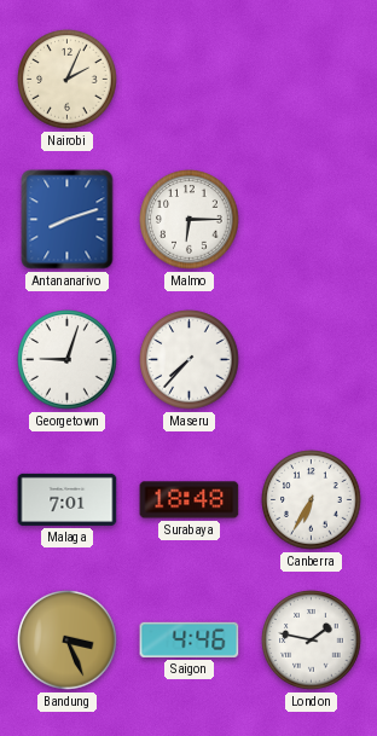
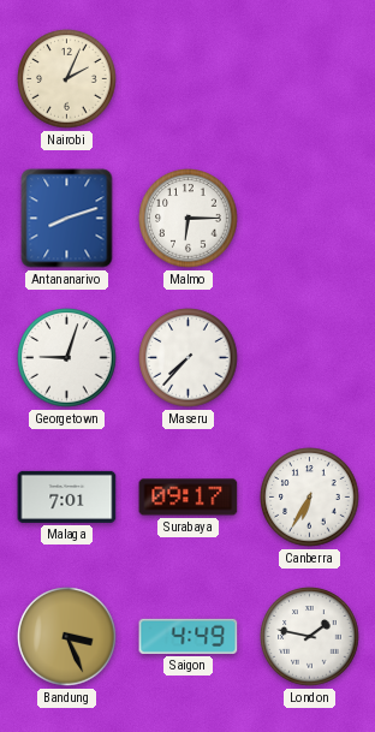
Surabaya: 18:48 -> 09:17
Saigon: 4:46 -> 4:49
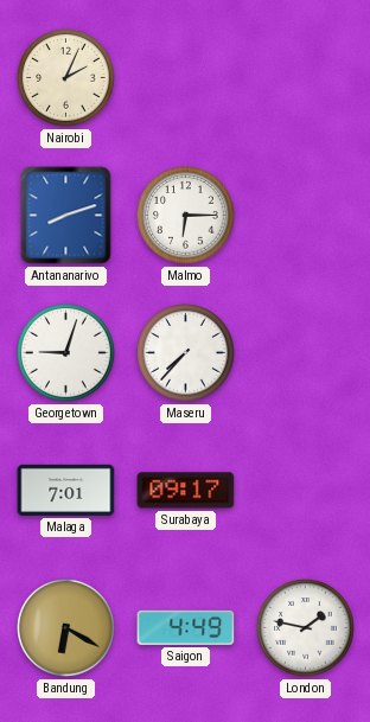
Canberra: 6:35 -> none
Bandung: 3:26 -> 6:20
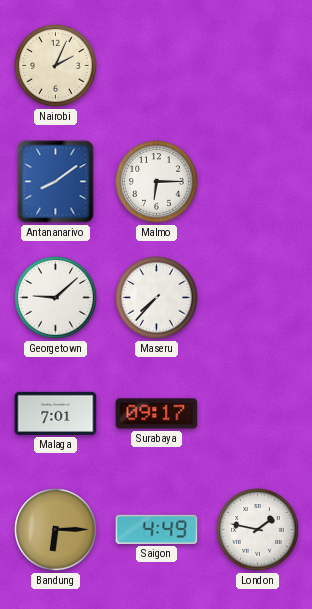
Antananarivo: 8:12 -> 8:09
Georgetown: 9:03 -> 9:08
Bandung: 6:20 -> 6:15
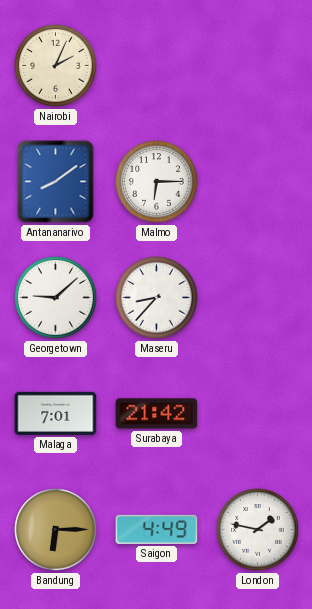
Maseru: 7:37 -> 8:37
Surabaya: 09:17 -> 21:42
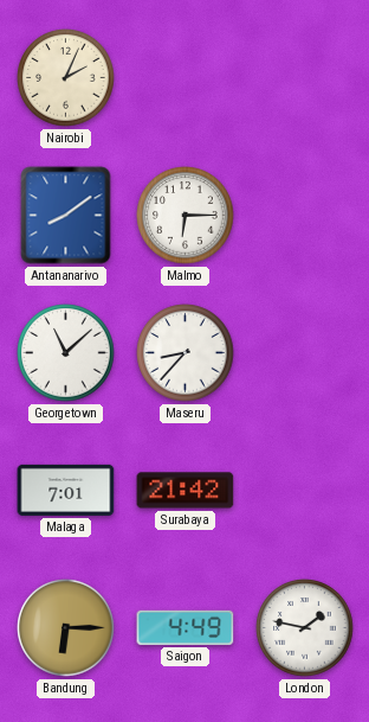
Georgetown: 9:08 -> 11:08
